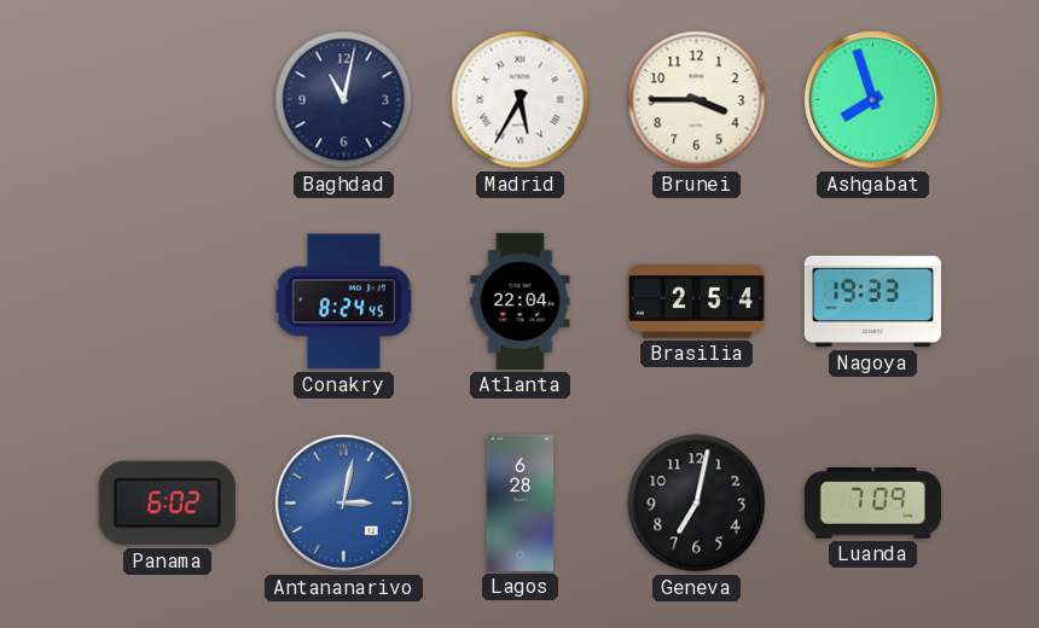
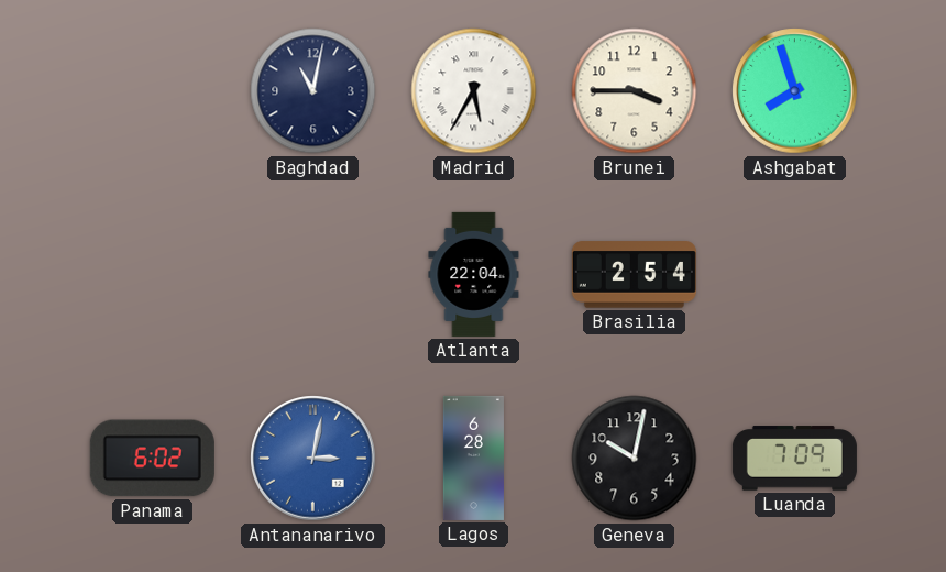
Conakry: 8:24 -> none
Nagoya: 19:33 -> none
Geneva: 7:02 -> 10:02
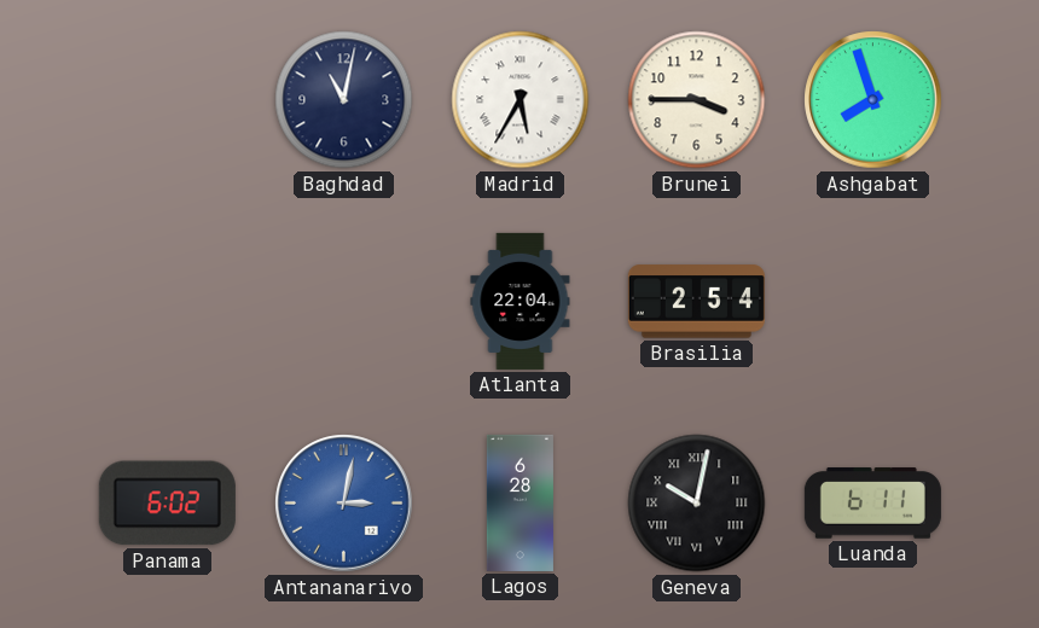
Geneva numerals: Arabic -> Roman
Luanda: 7:09 -> 6:11
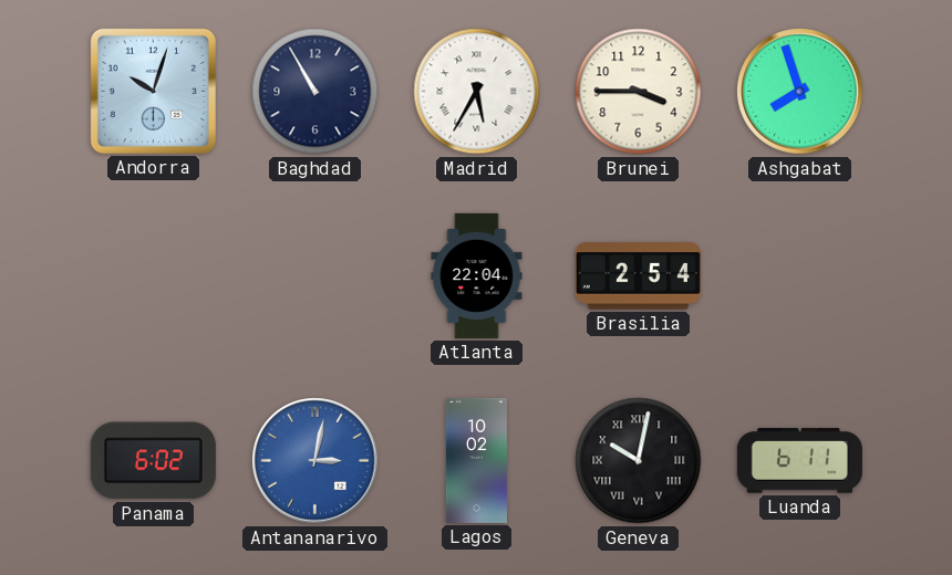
Andorra: none -> 10:03
Baghdad: 11:02 -> 10:55
Lagos: 6:28 -> 10:02
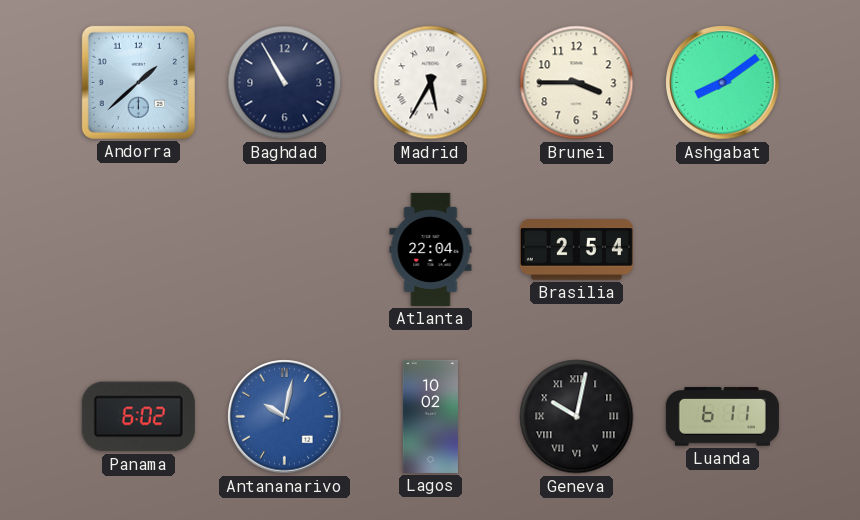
Andorra: 10:03 -> 1:38
Ashgabat: 7:57 -> 8:09
Antananarivo: 3:02 -> 10:02
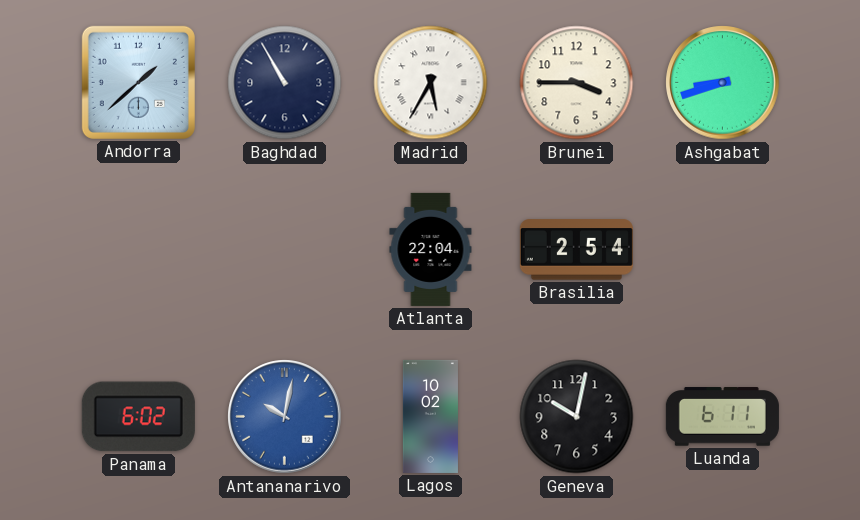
Ashgabat: 8:09 -> 8:42
Geneva numerals: Roman -> Arabic
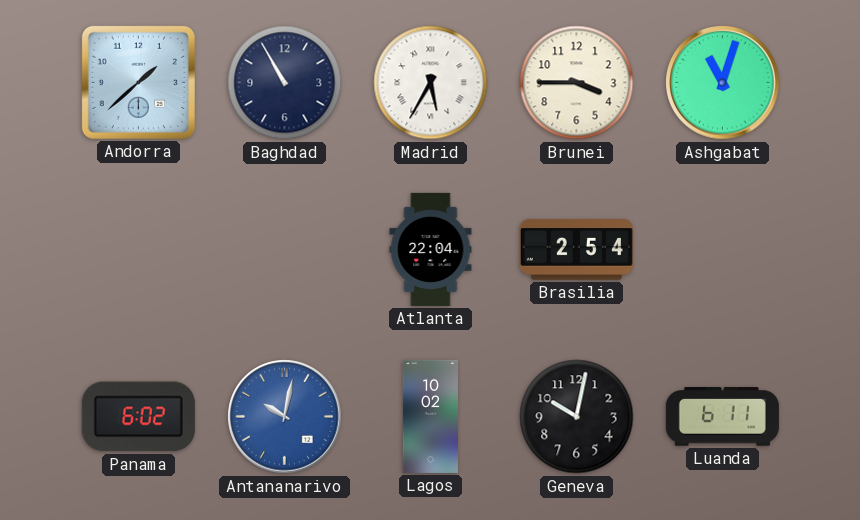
Ashgabat: 8:42 -> 11:03
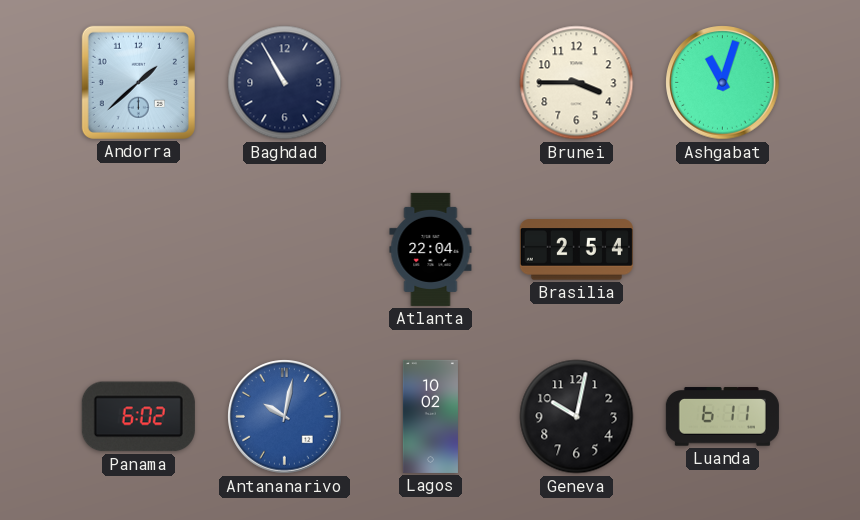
Madrid: 5:35 -> none
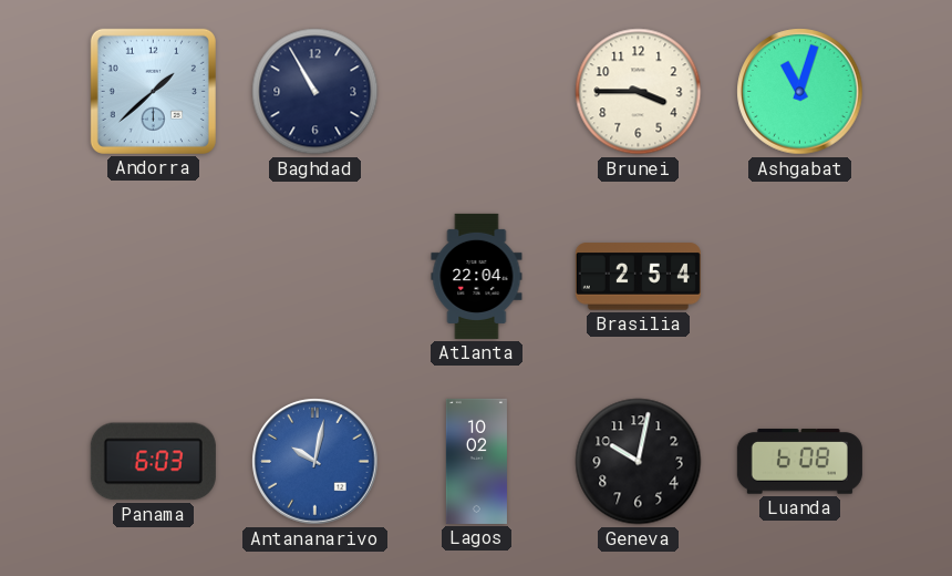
Panama: 6:02 -> 6:03
Luanda: 6:11 -> 6:08
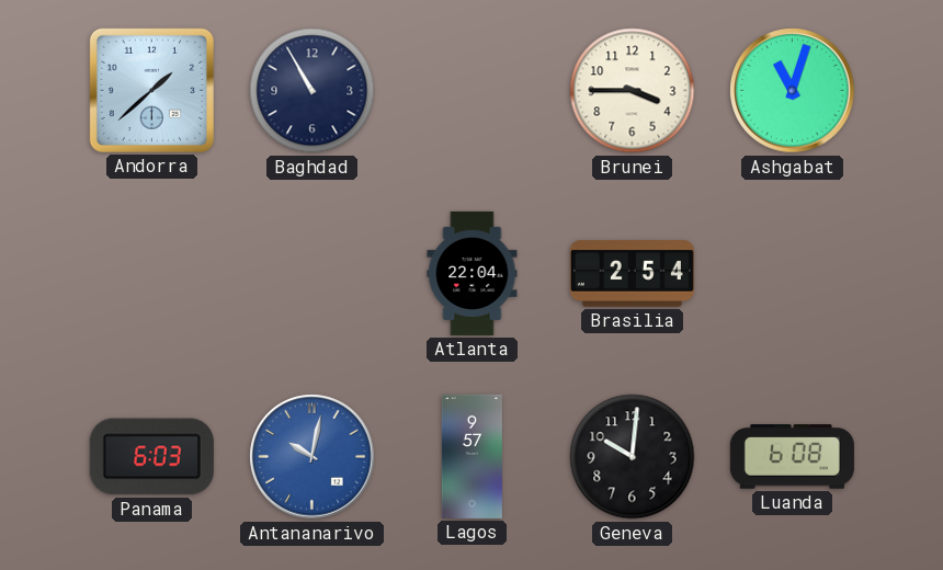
Lagos: 10:02 -> 9:57
Geneva: 10:02 -> 10:01
